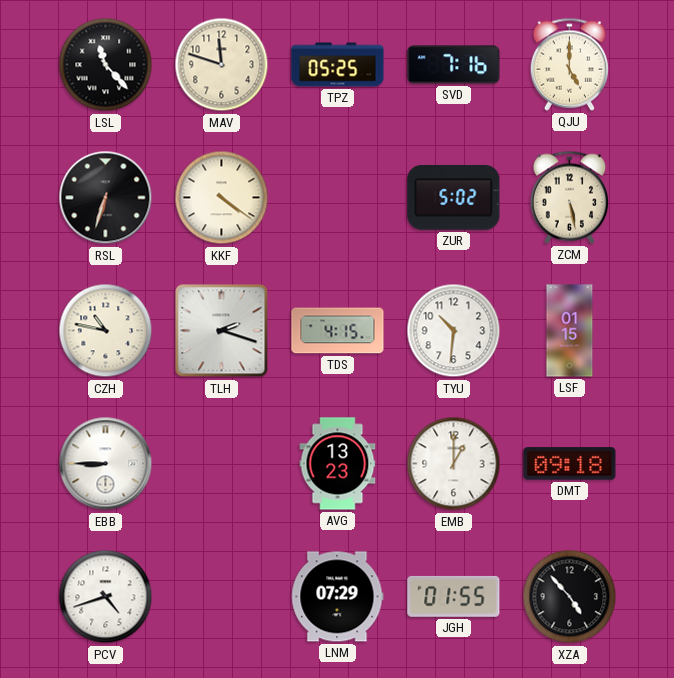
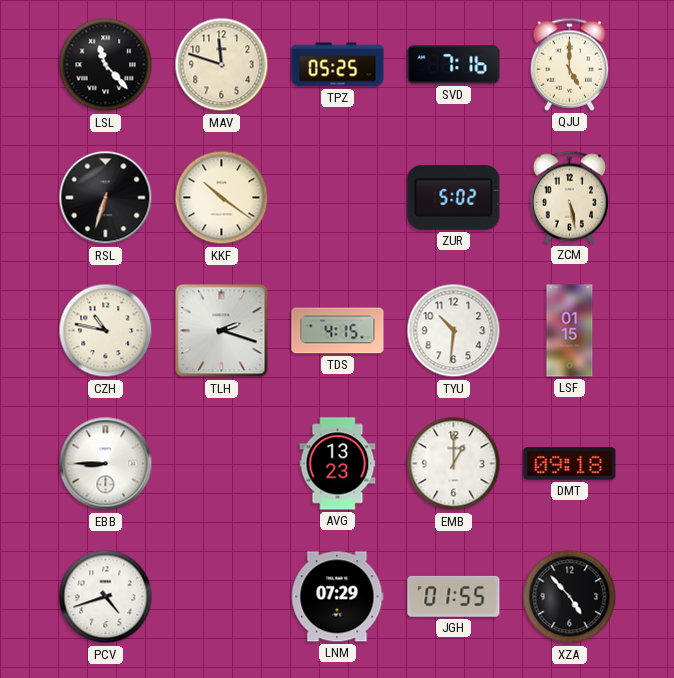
KKF: 4:21 -> 10:21
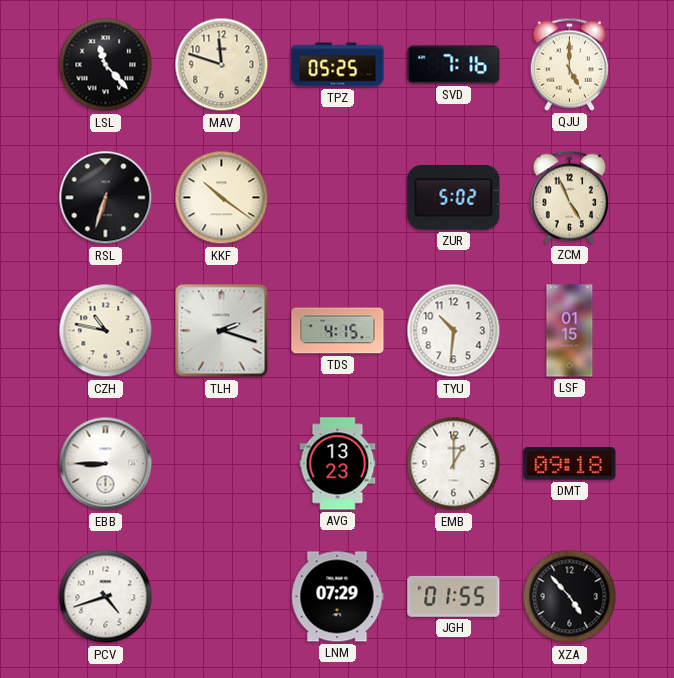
ZCM: 5:28 -> 4:56
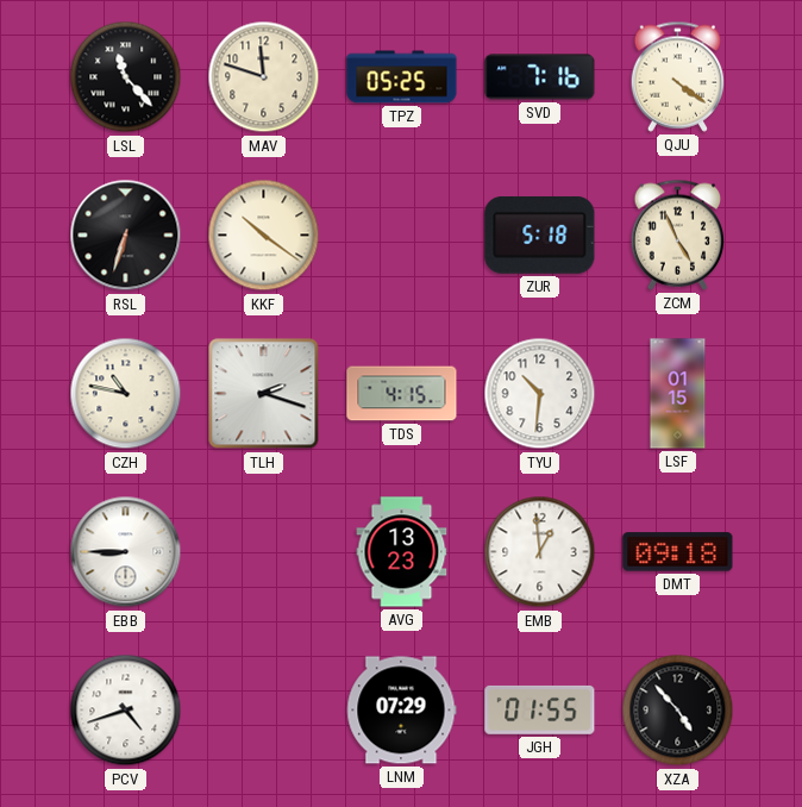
QJU: 5:00 -> 4:21
ZUR: 5:02 -> 5:18
EMB: 1:00 -> 12:59
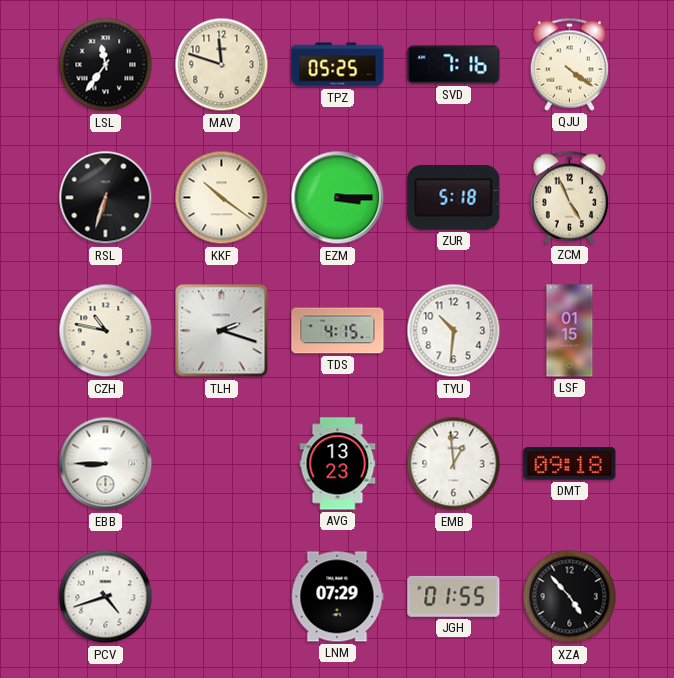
LSL: 11:23 -> 11:36
EZM: none -> 3:15
